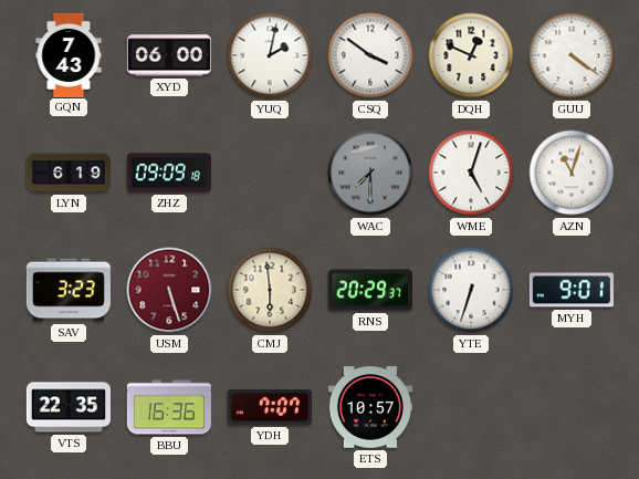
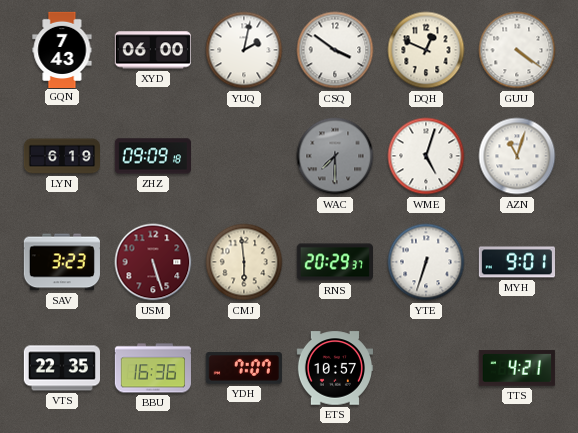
TTS: none -> 4:21
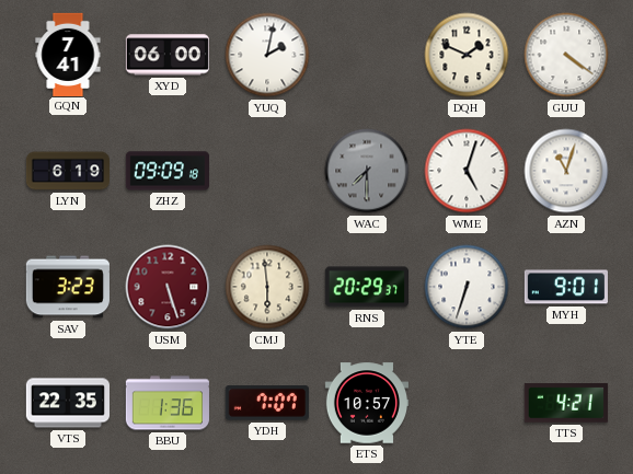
GQN: 7:43 -> 7:41
CSQ: 3:51 -> none
DQH: 12:49 -> 1:49
BBU: 16:36 -> 1:36
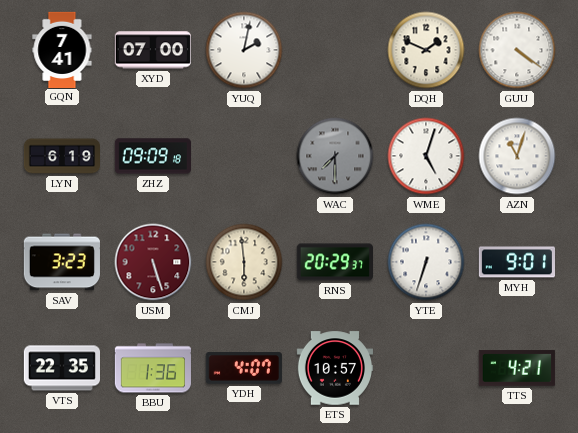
XYD: 06:00 -> 07:00
YDH: 7:07 -> 4:07
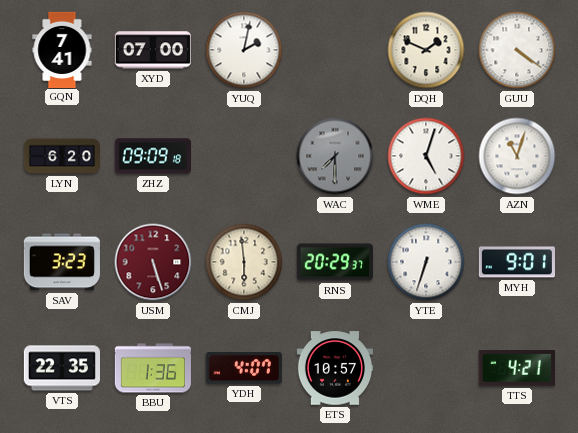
LYN: 6:19 -> 6:20
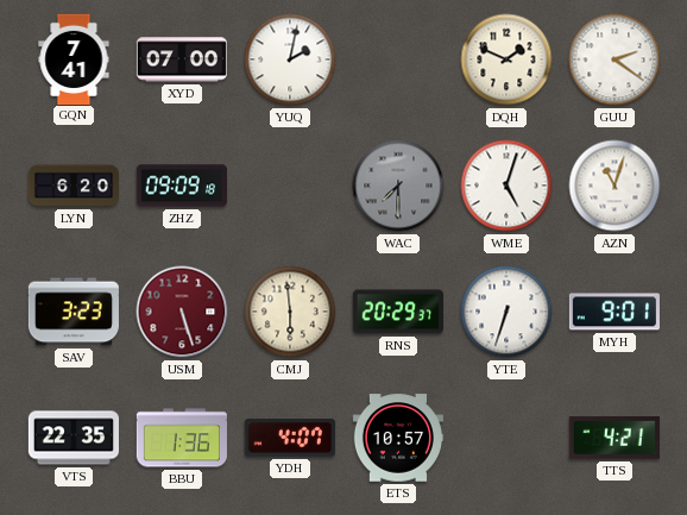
GUU: 4:21 -> 2:21
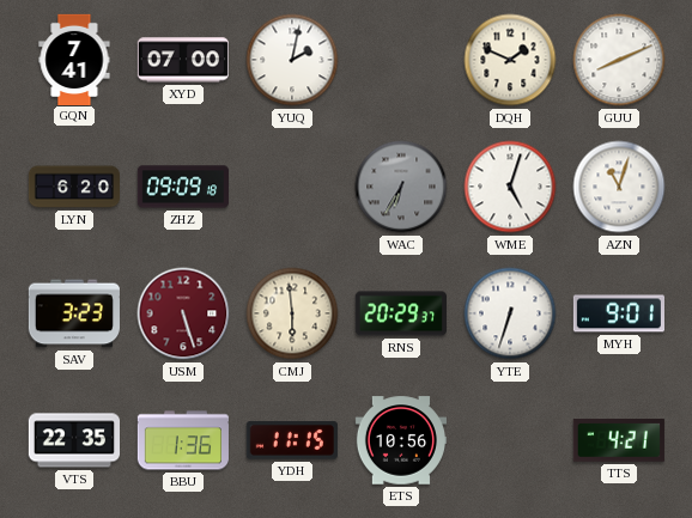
GUU: 2:21 -> 8:11
WAC: 7:30 -> 6:35
YDH: 4:07 -> 11:15
ETS: 10:57 -> 10:56
